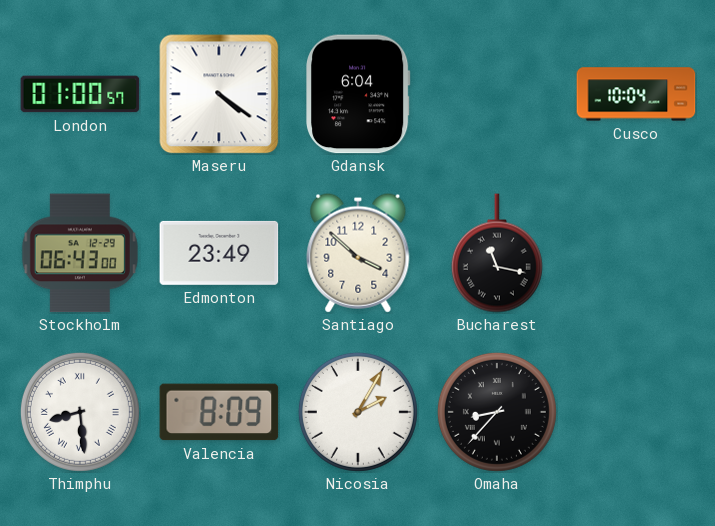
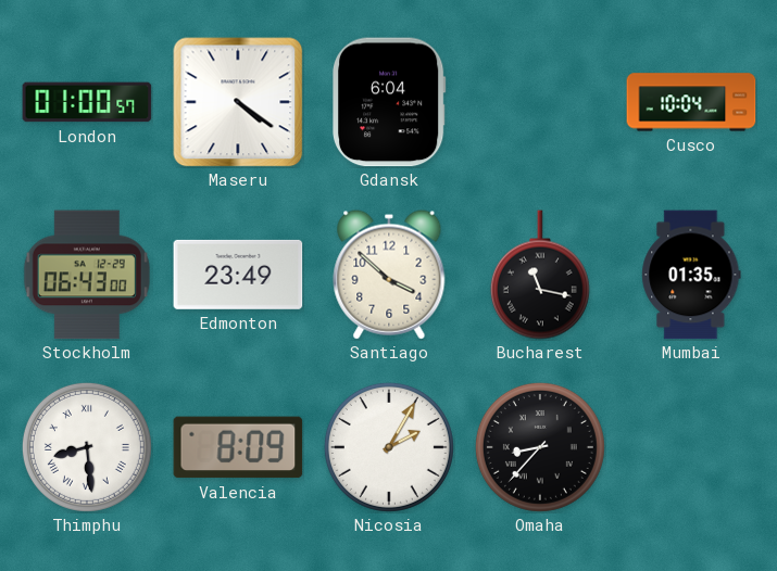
Mumbai: none -> 01:35
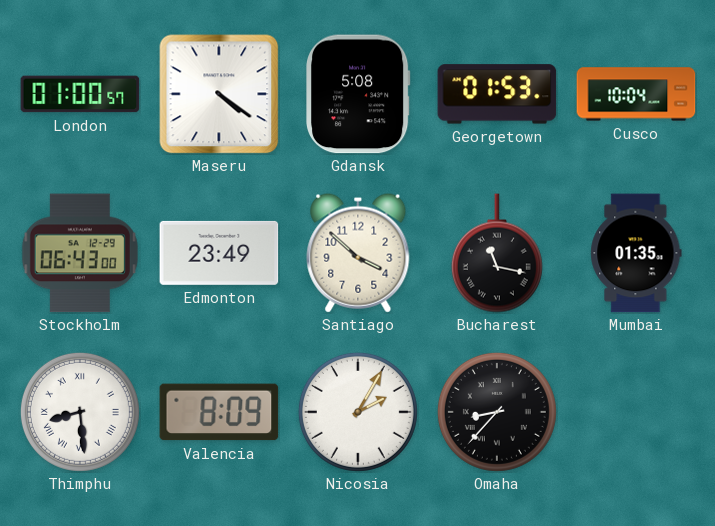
Gdansk: 6:04 -> 5:08
Georgetown: none -> 01:53
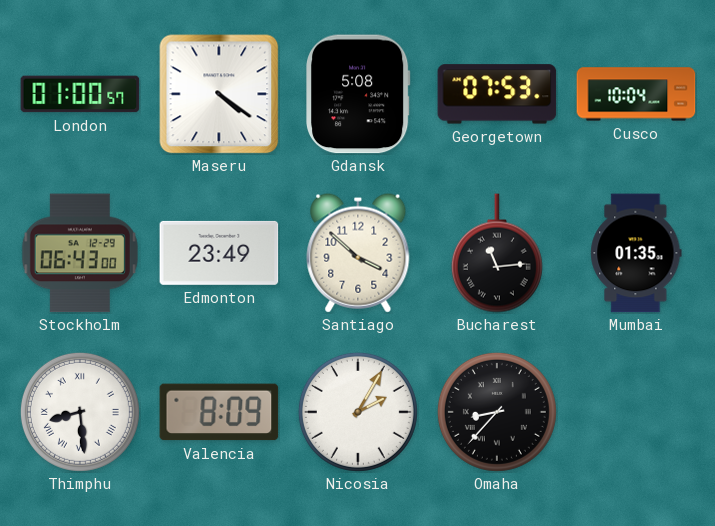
Georgetown: 01:53 -> 07:53
Bucharest: 11:17 -> 11:14
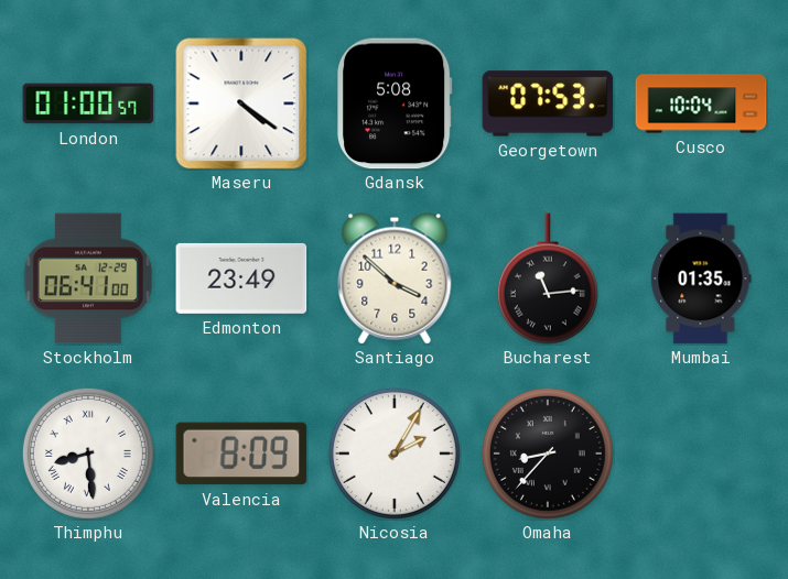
Stockholm: 06:43 -> 06:41
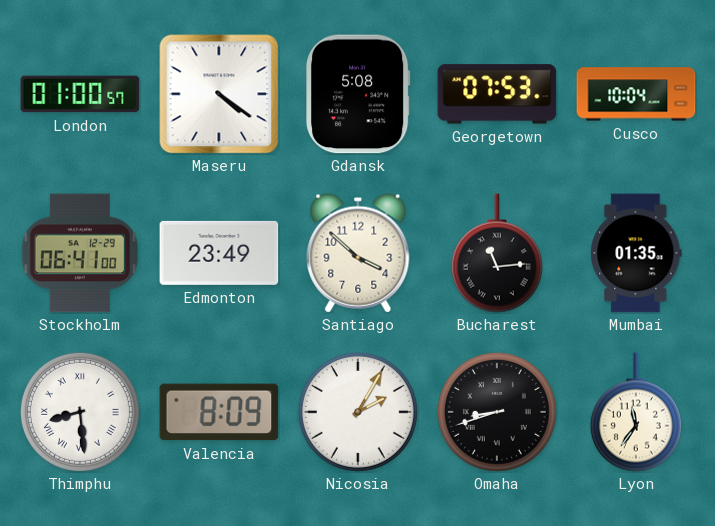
Omaha: 8:37 -> 8:42
Lyon: none -> 11:36
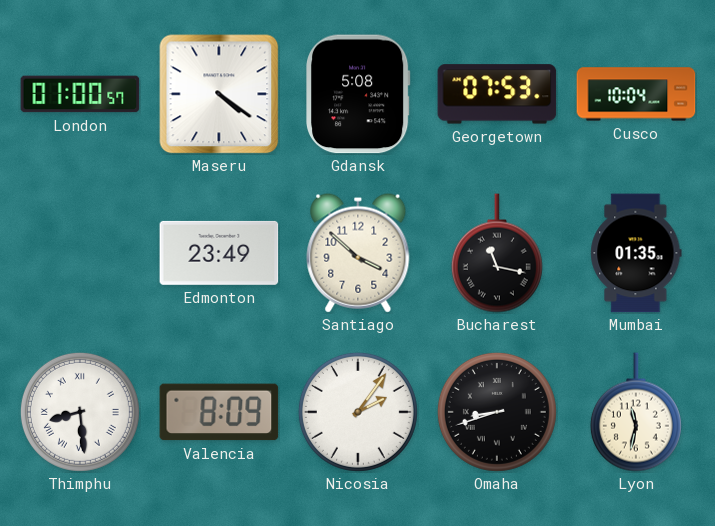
Stockholm: 06:41 -> none
Bucharest: 11:14 -> 11:17
Nicosia: 2:05 -> 2:06
Lyon: 11:36 -> 11:32
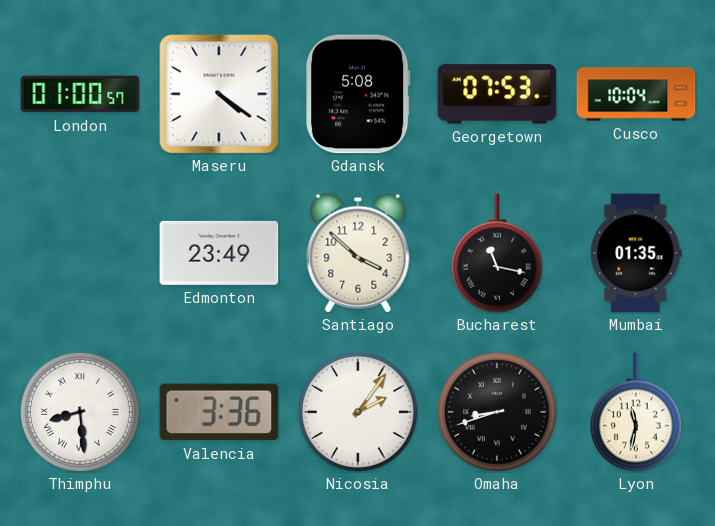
Valencia: 8:09 -> 3:36
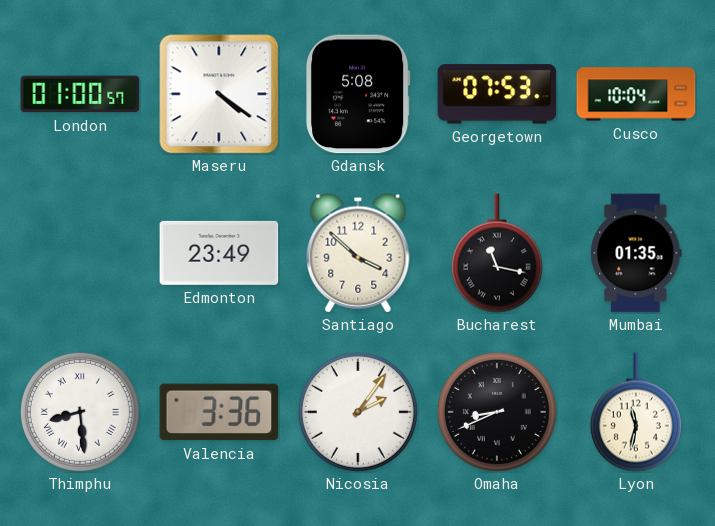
Omaha: 8:42 -> 8:41
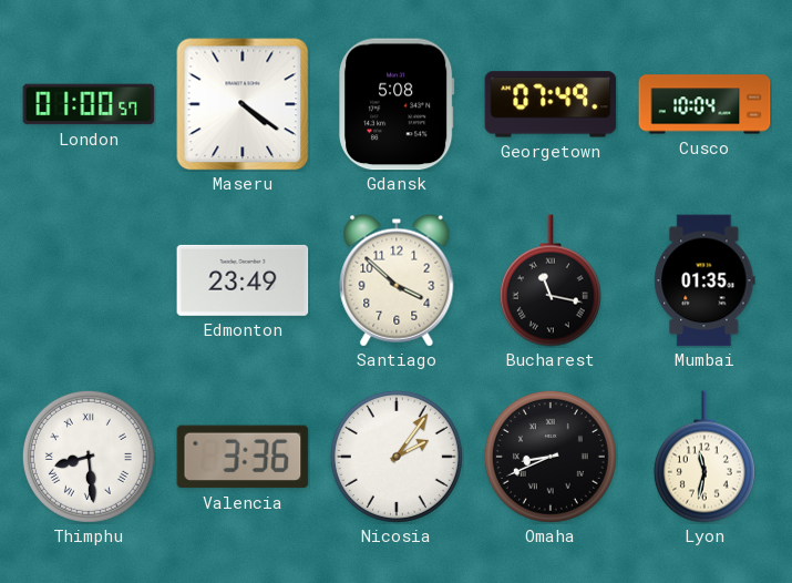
Georgetown: 07:53 -> 07:49
